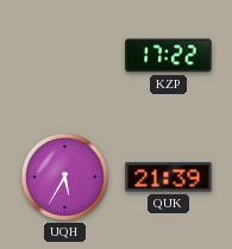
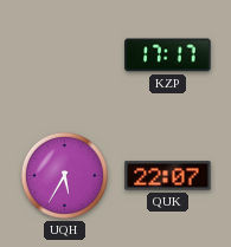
KZP: 17:22 -> 17:17
QUK: 21:39 -> 22:07
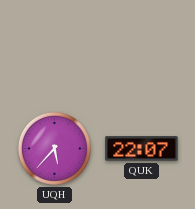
KZP: 17:17 -> none
UQH: 5:35 -> 5:37
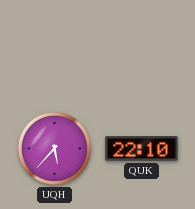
QUK: 22:07 -> 22:10
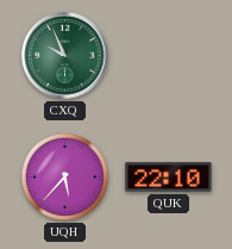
CXQ: none -> 9:56
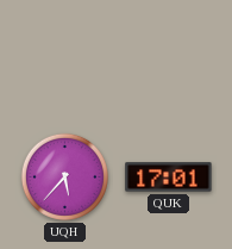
CXQ: 9:56 -> none
QUK: 22:10 -> 17:01
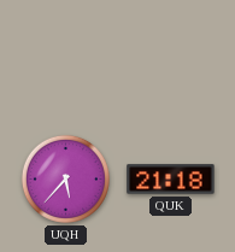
QUK: 17:01 -> 21:18
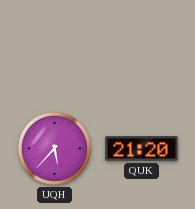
QUK: 21:18 -> 21:20
